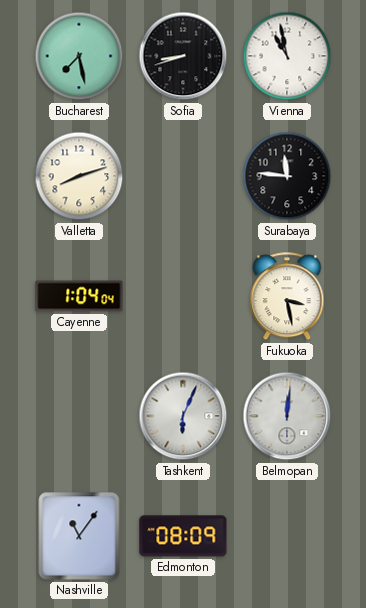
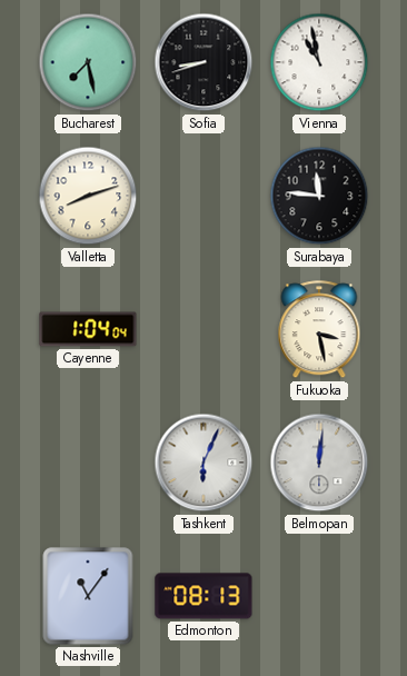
Edmonton: 08:09 -> 08:13
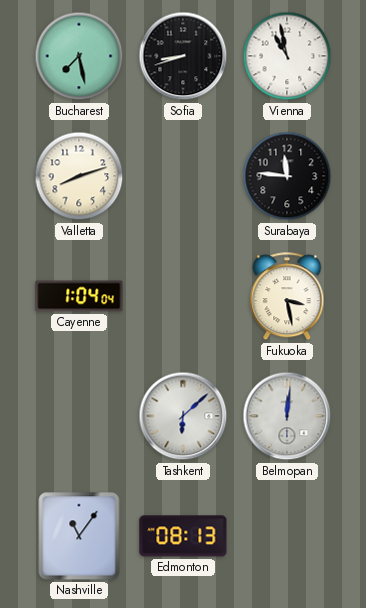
Tashkent: 6:04 -> 6:08
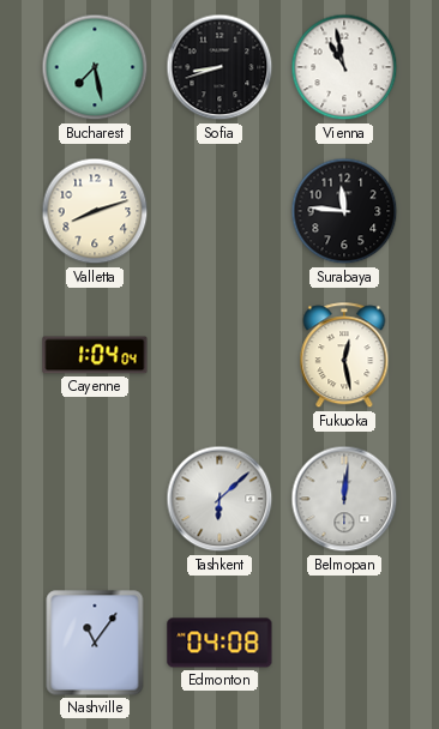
Fukuoka: 3:28 -> 12:28
Edmonton: 08:13 -> 04:08
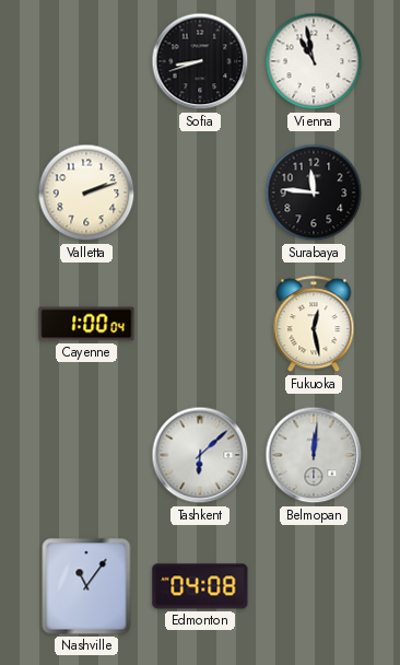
Bucharest: 7:28 -> none
Valletta: 8:12 -> 2:12
Cayenne: 1:04 -> 1:00
